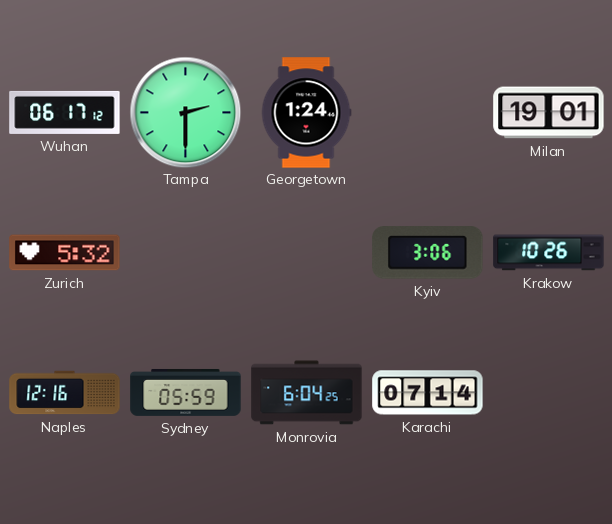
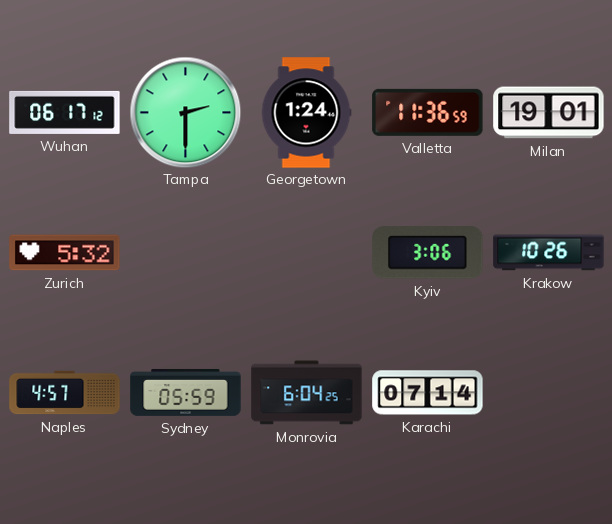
Valletta: none -> 11:36
Naples: 12:16 -> 4:57
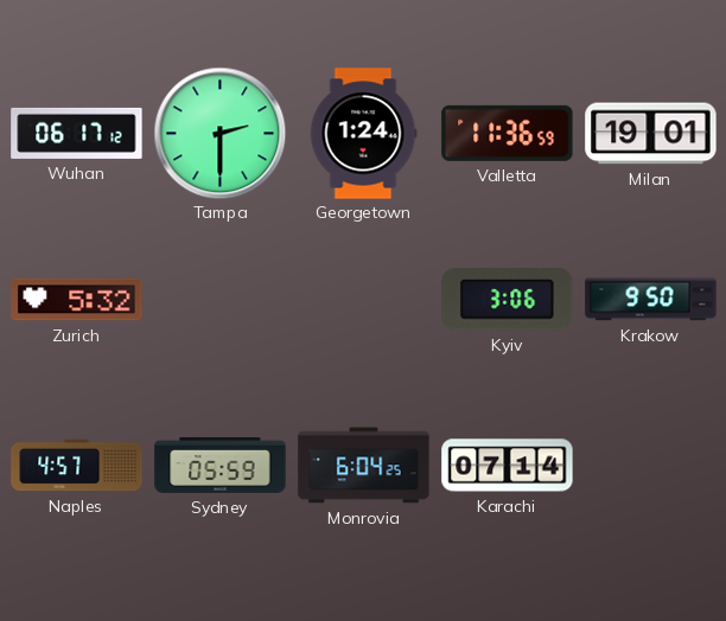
Krakow: 10:26 -> 9:50
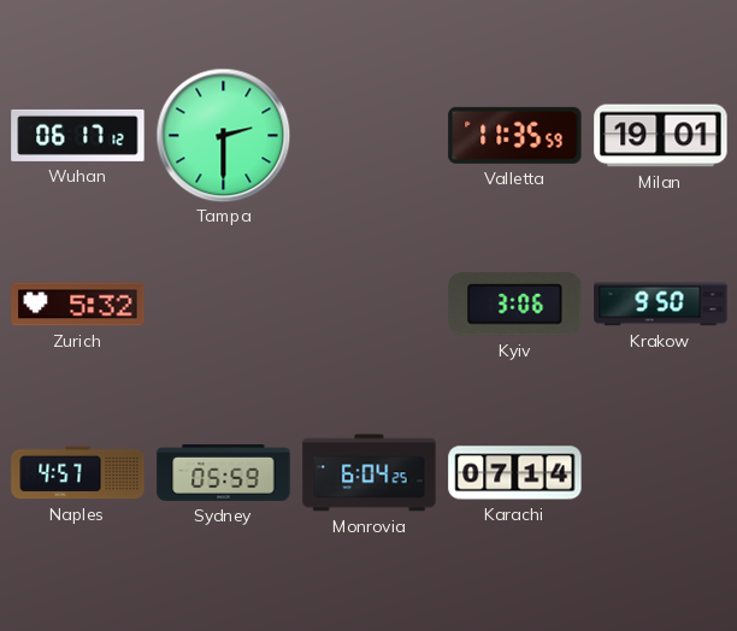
Georgetown: 1:24 -> none
Valletta: 11:36 -> 11:35
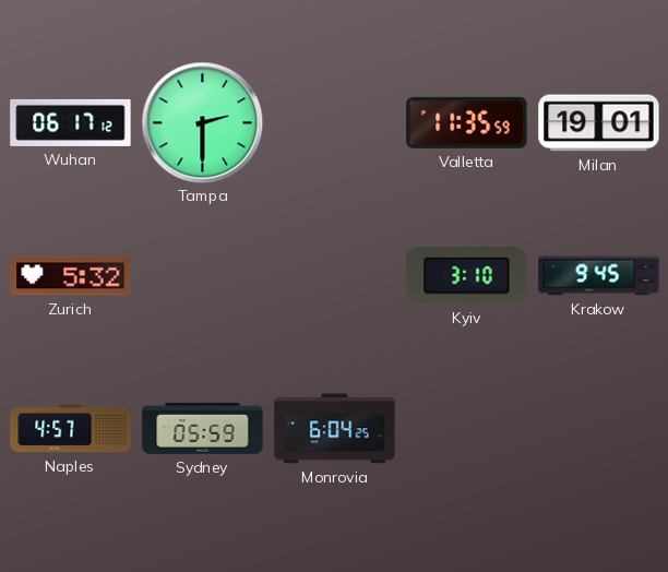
Kyiv: 3:06 -> 3:10
Krakow: 9:50 -> 9:45
Karachi: 07:14 -> none
